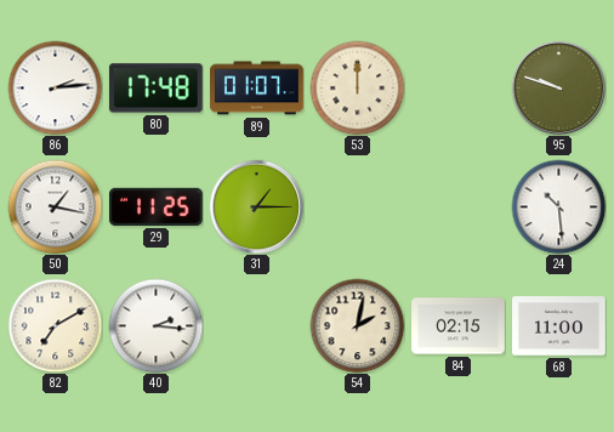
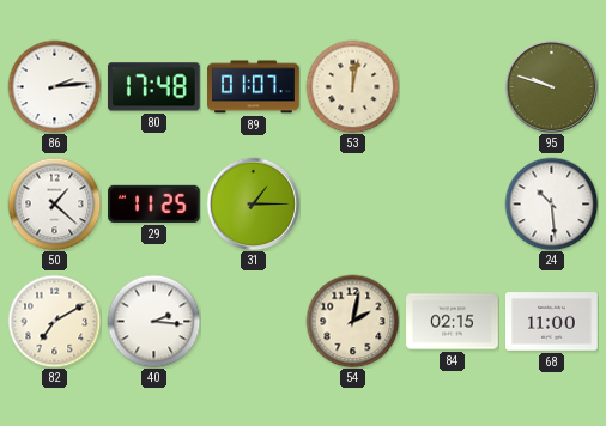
53: 12:00 -> 12:02
50: 1:17 -> 1:22
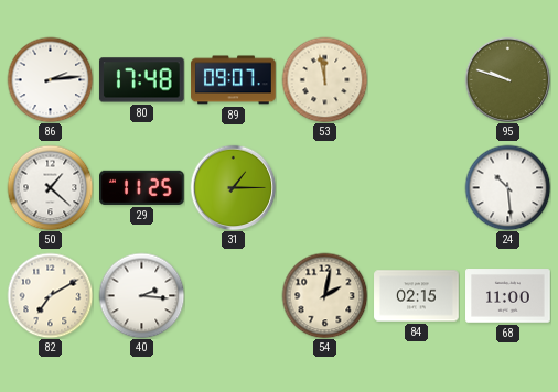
89: 01:07 -> 09:07
53: 12:02 -> 11:58
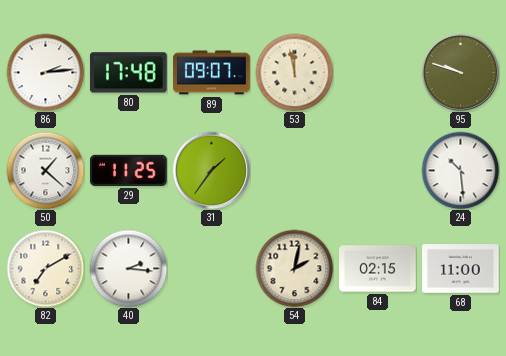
31: 1:15 -> 1:36
